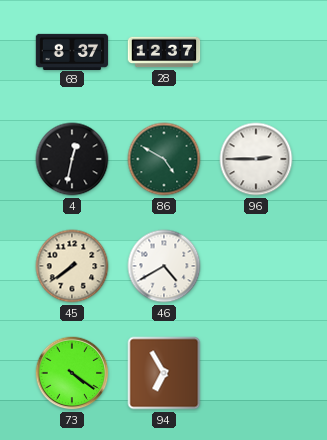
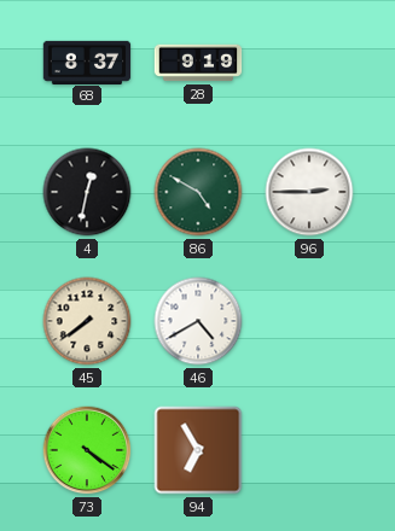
28: 12:37 -> 9:19
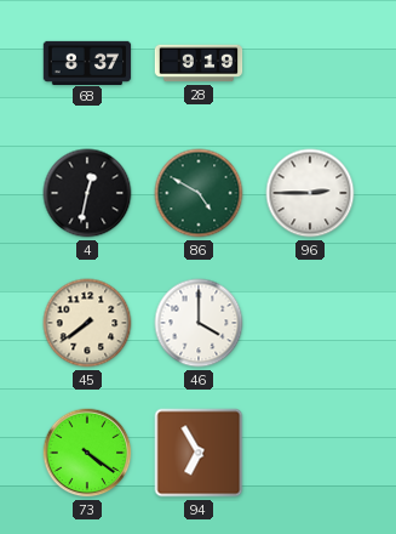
46: 4:40 -> 4:00
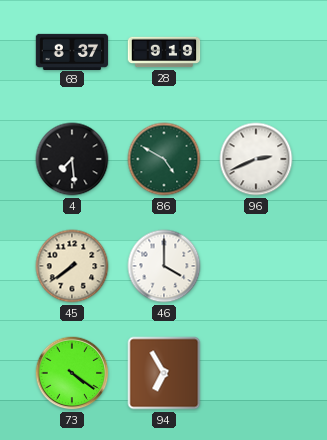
4: 12:32 -> 7:29
96: 2:45 -> 2:41
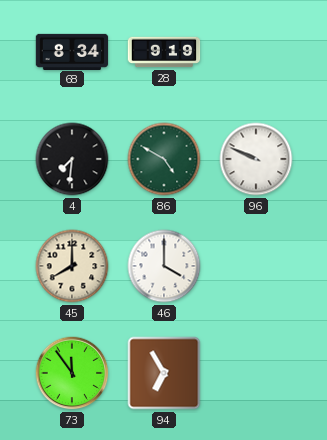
68: 8:37 -> 8:34
4: 7:29 -> 7:31
96: 2:41 -> 9:49
45: 7:39 -> 8:00
73: 4:21 -> 11:54
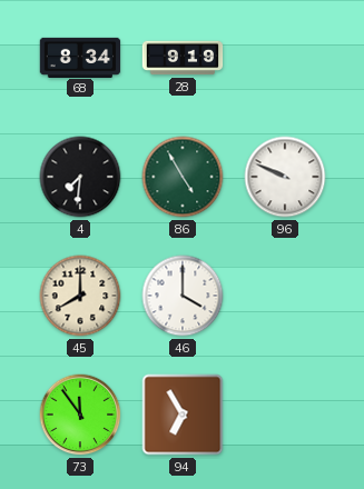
86: 4:50 -> 4:55
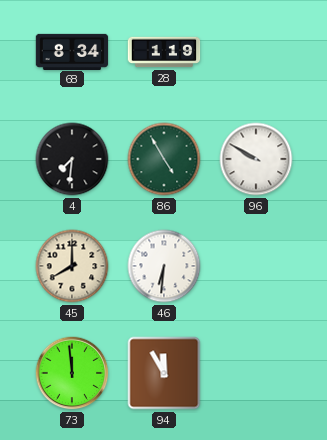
28: 9:19 -> 1:19
96: 9:49 -> 9:50
46: 4:00 -> 6:31
73: 11:54 -> 11:59
94: 6:55 -> 11:55
